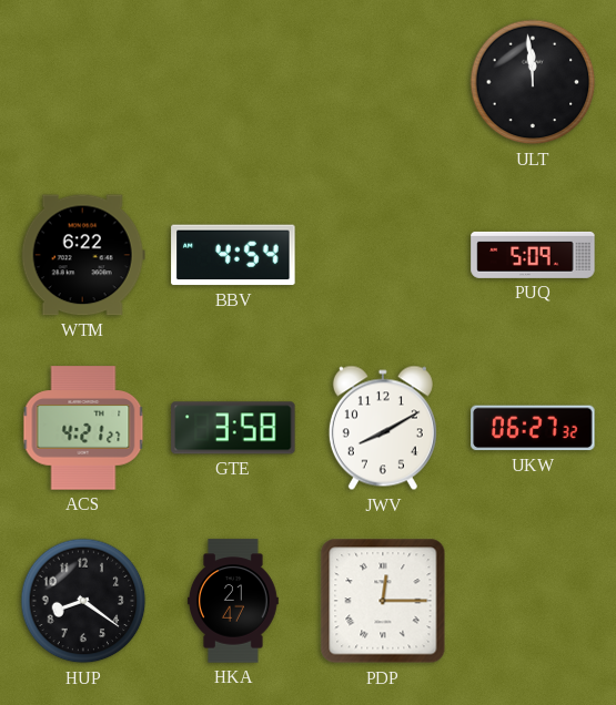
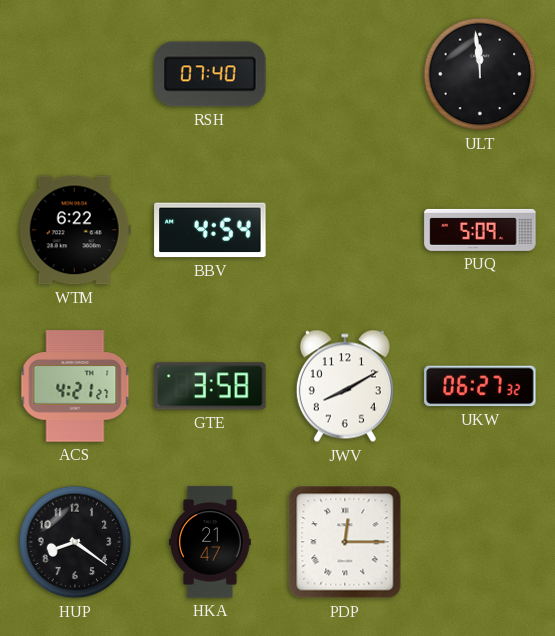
RSH: none -> 07:40
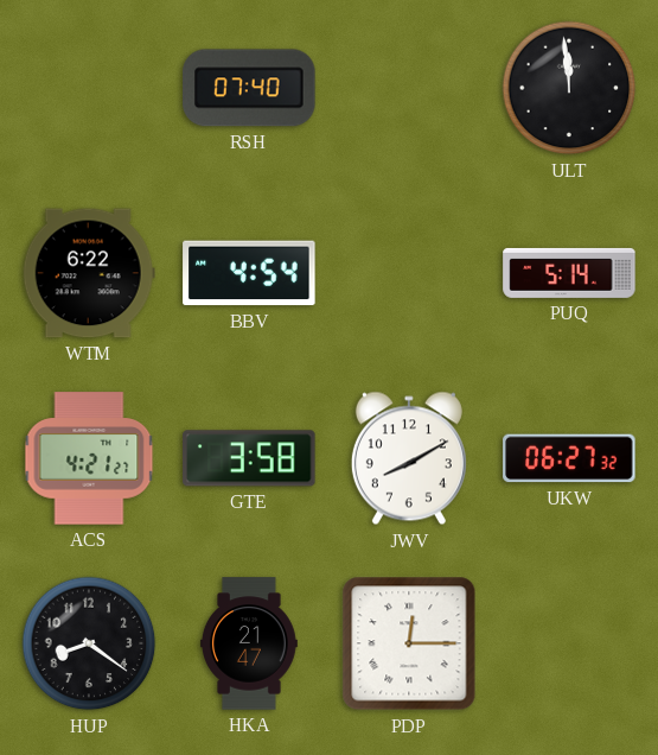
PUQ: 5:09 -> 5:14
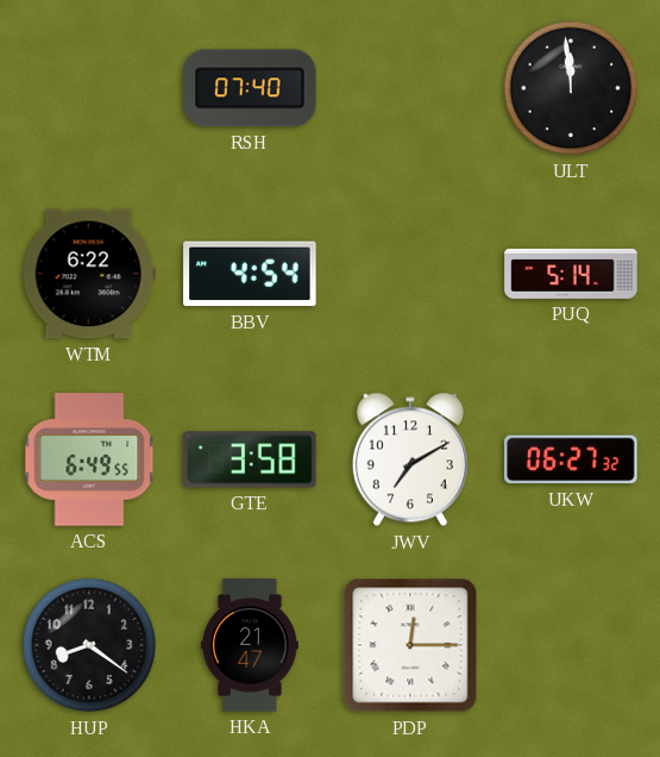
ACS: 4:21 -> 6:49
JWV: 8:10 -> 7:10
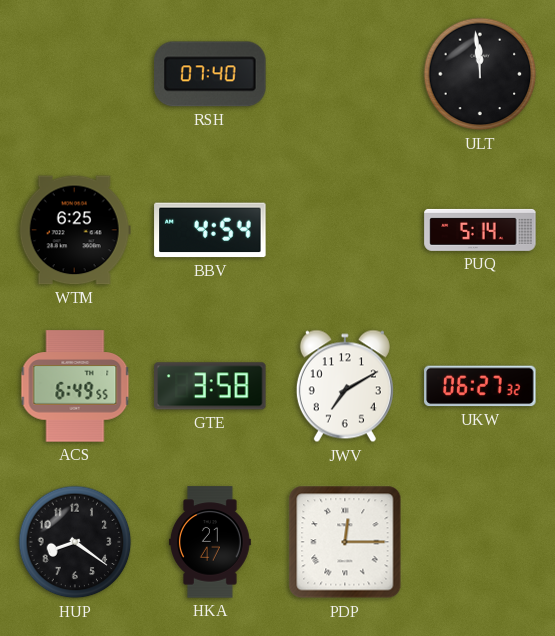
WTM: 6:22 -> 6:25
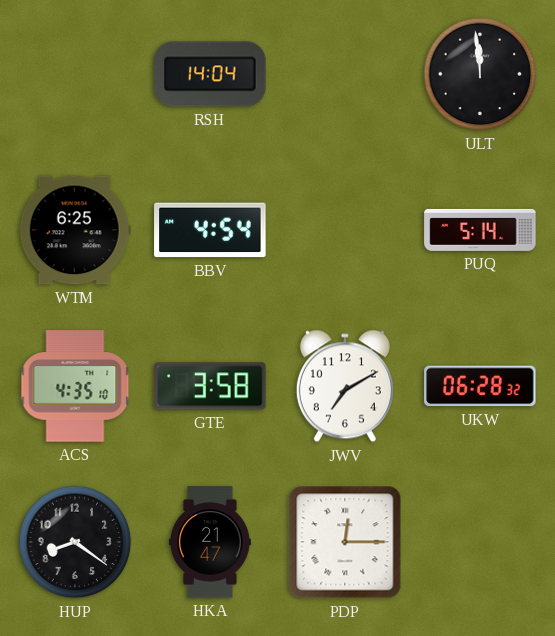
RSH: 07:40 -> 14:04
ACS: 6:49 -> 4:35
UKW: 06:27 -> 06:28
